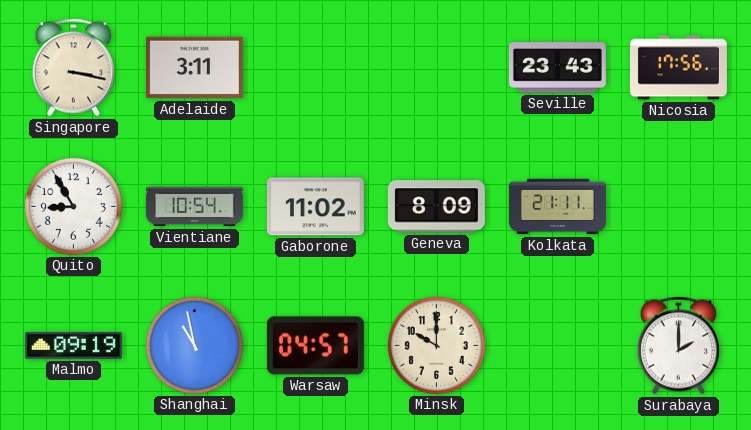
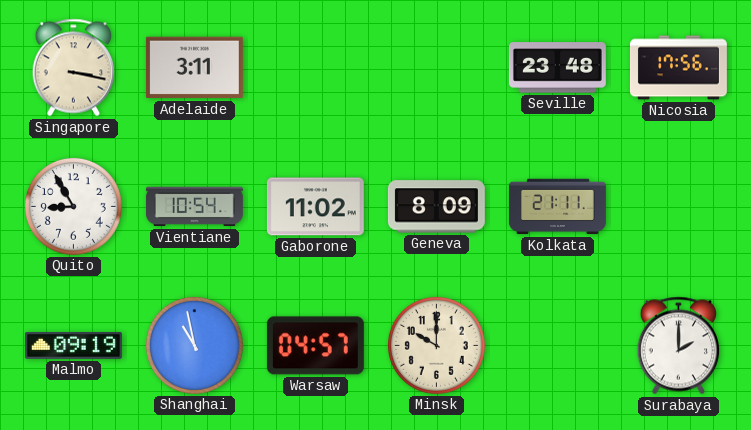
Seville: 23:43 -> 23:48
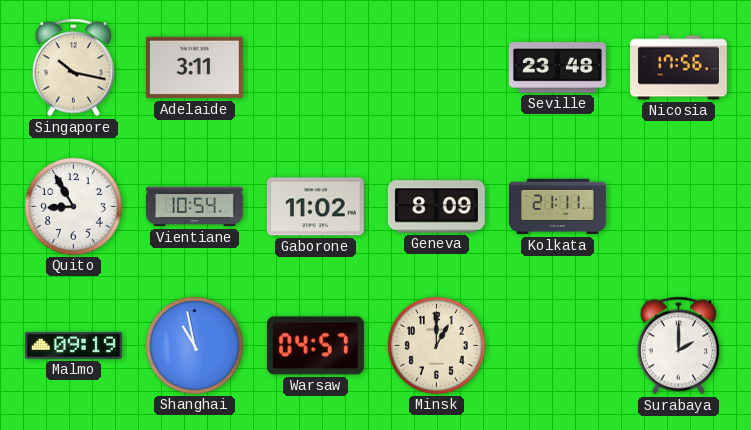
Singapore: 3:17 -> 10:17
Minsk: 10:00 -> 1:00
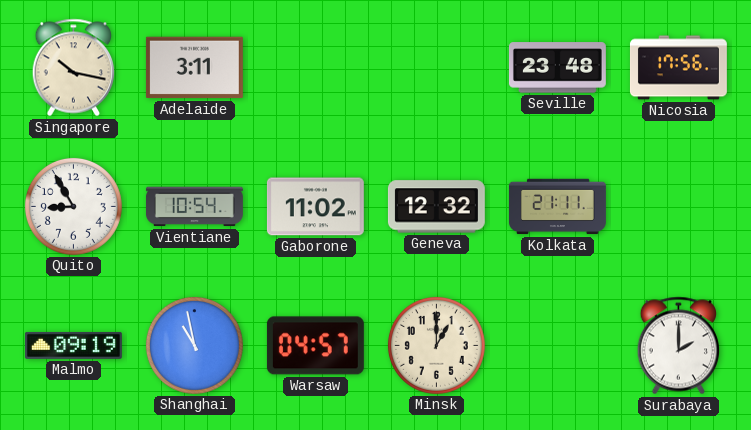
Geneva: 8:09 -> 12:32
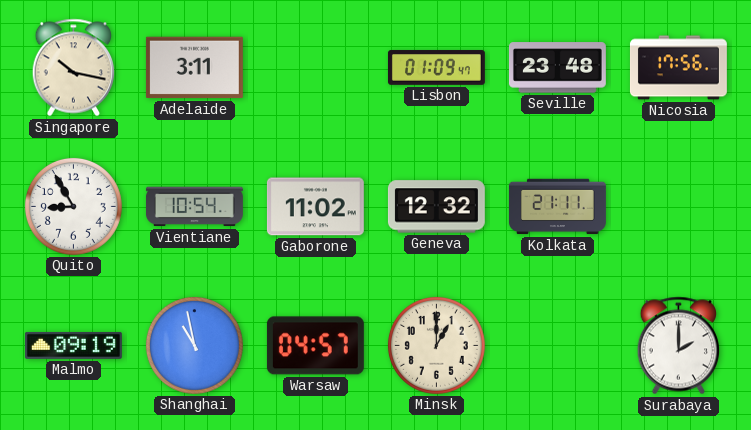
Lisbon: none -> 01:09
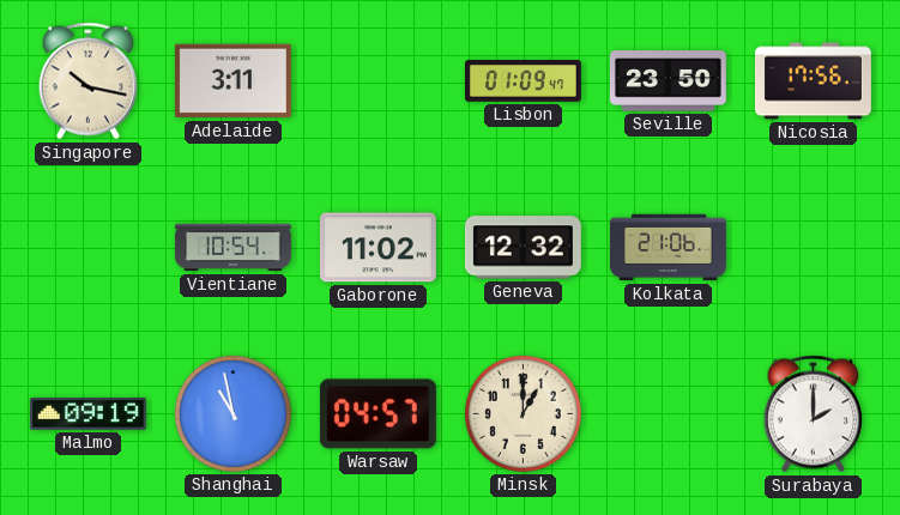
Seville: 23:48 -> 23:50
Quito: 8:55 -> none
Kolkata: 21:11 -> 21:06
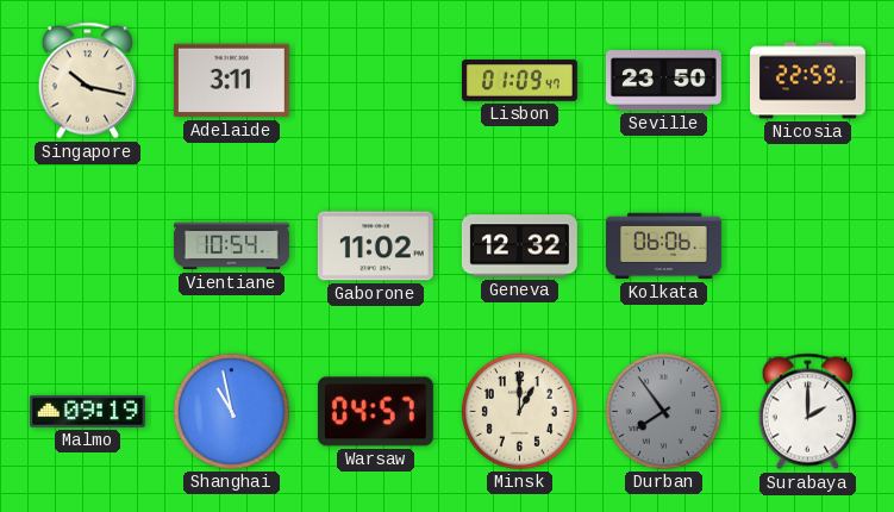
Nicosia: 17:56 -> 22:59
Kolkata: 21:06 -> 06:06
Durban: none -> 7:54
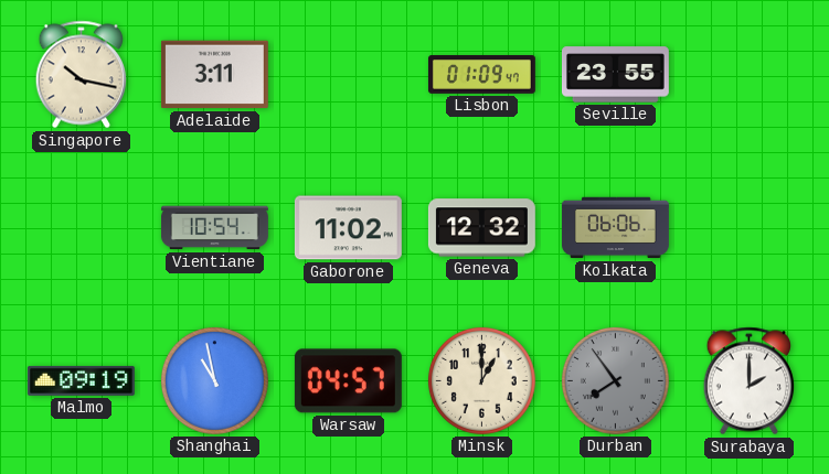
Seville: 23:50 -> 23:55
Nicosia: 22:59 -> none
